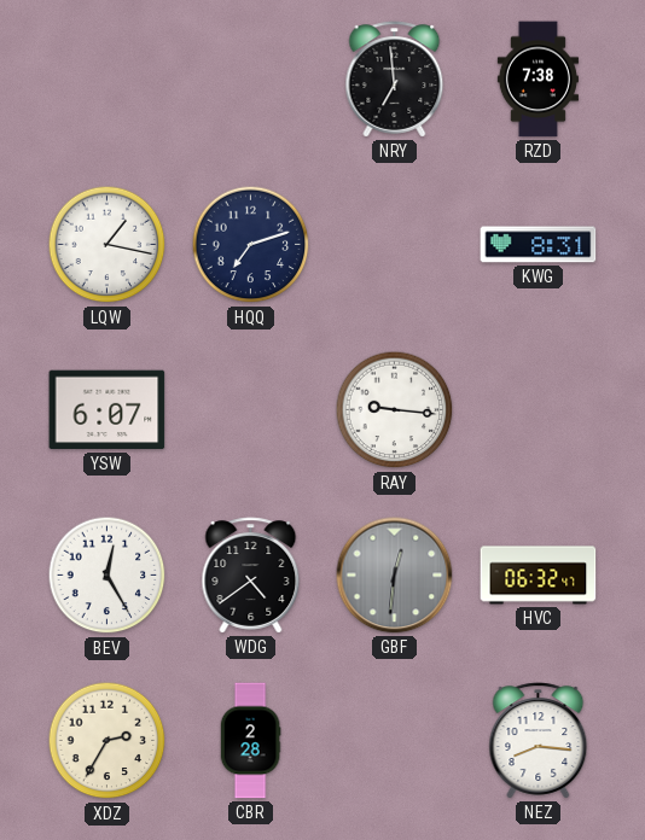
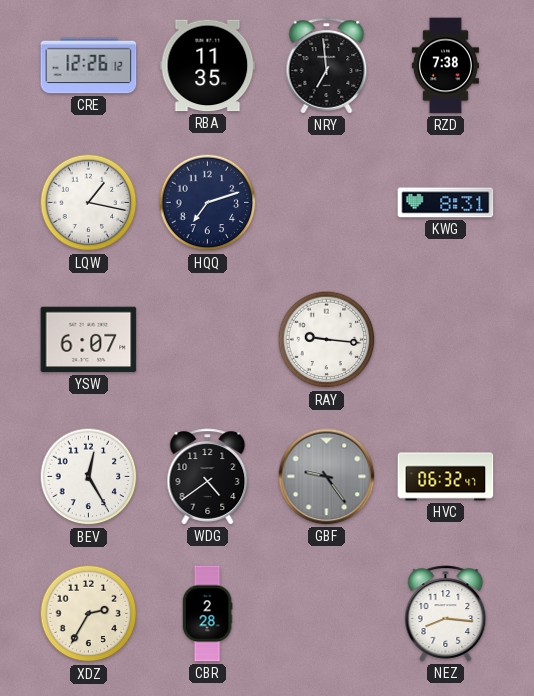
CRE: none -> 12:26
RBA: none -> 11:35
GBF: 12:31 -> 9:24
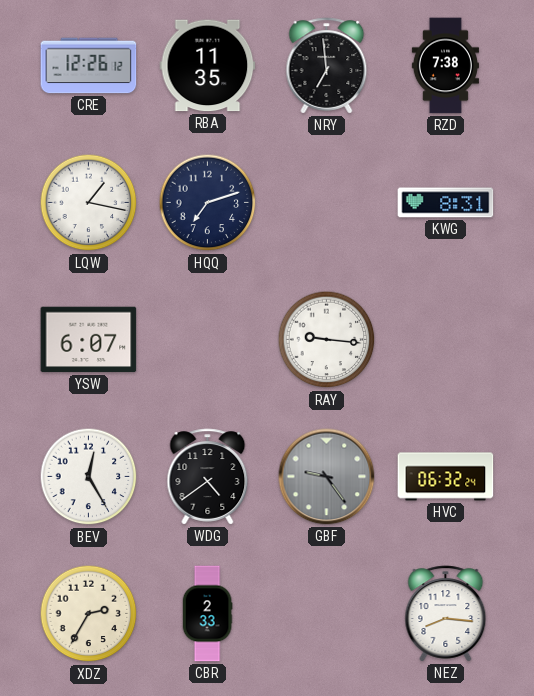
HVC: 06:32:47 -> 06:32:24
CBR: 2:28 -> 2:33
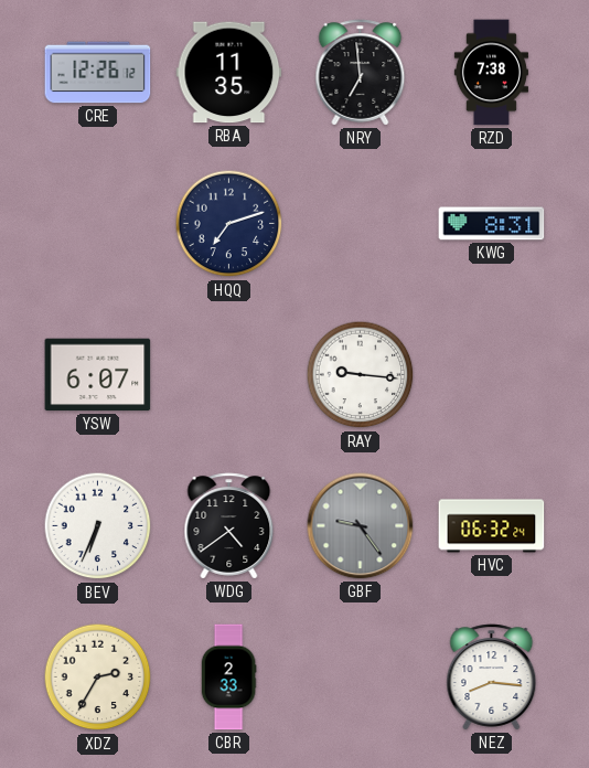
LQW: 1:17 -> none
BEV: 12:25 -> 6:34
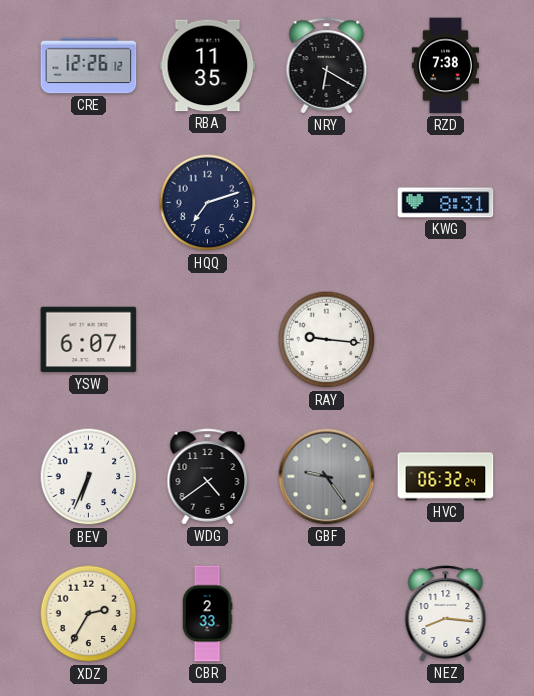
NRY: 6:59 -> 6:20
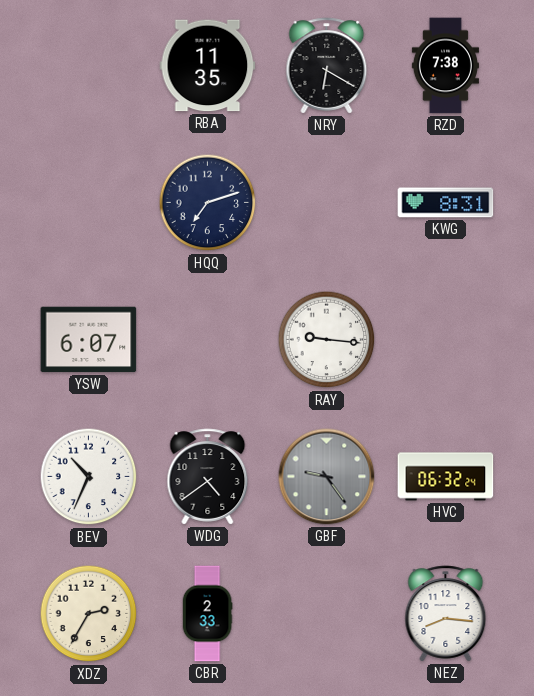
CRE: 12:26 -> none
BEV: 6:34 -> 10:34
